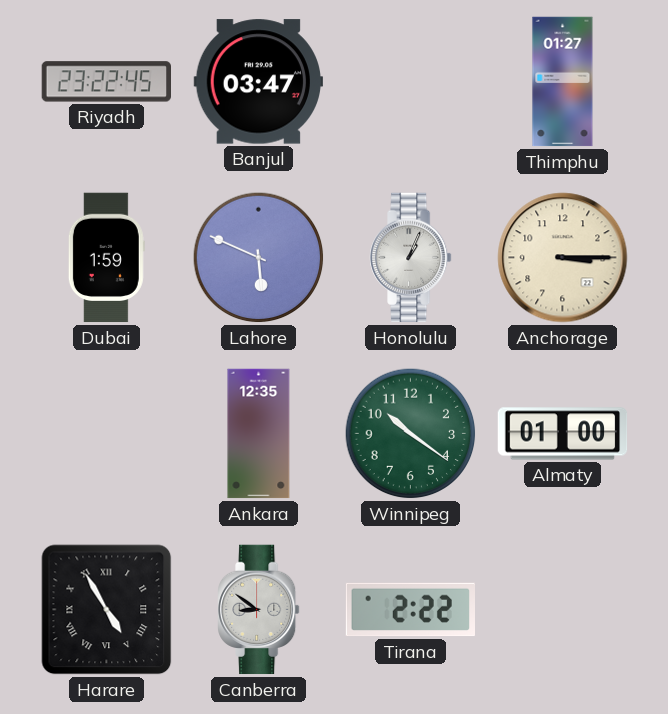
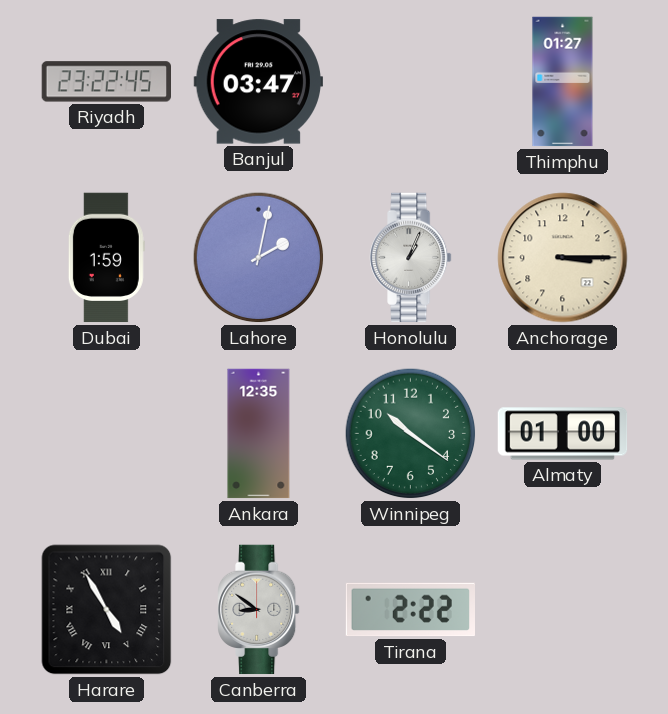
Lahore: 5:49 -> 2:02
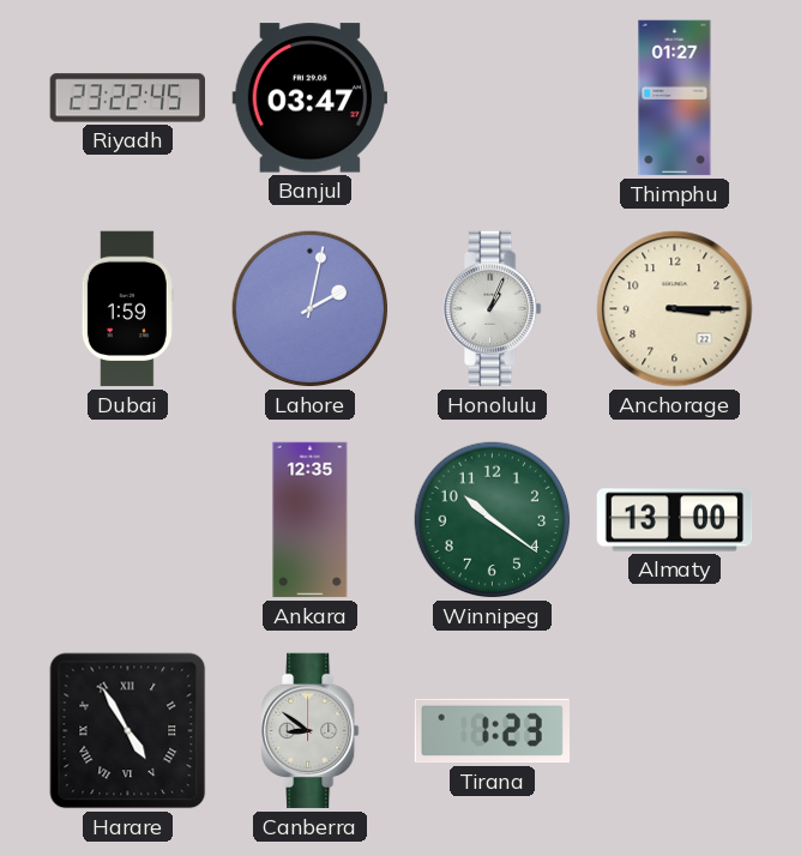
Almaty: 01:00 -> 13:00
Tirana: 2:22 -> 1:23
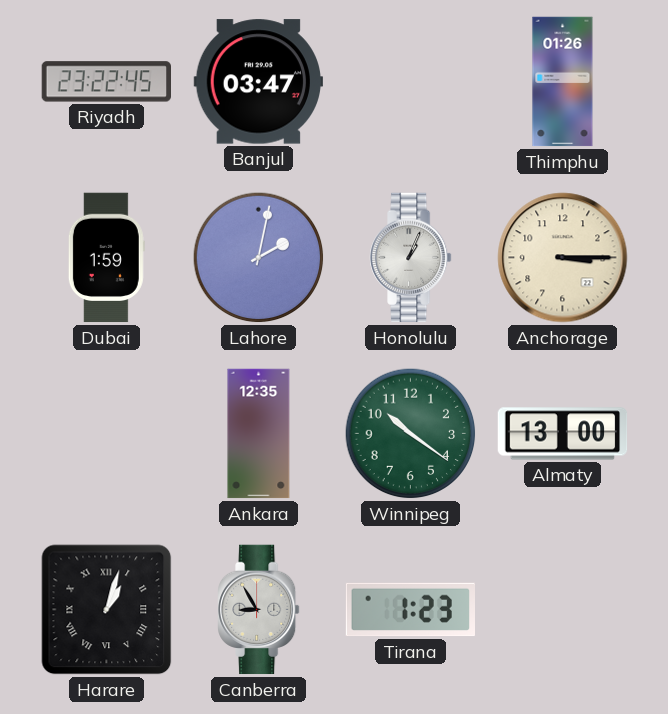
Thimphu: 01:27 -> 01:26
Harare: 4:55 -> 1:03
Canberra: 8:51 -> 8:55
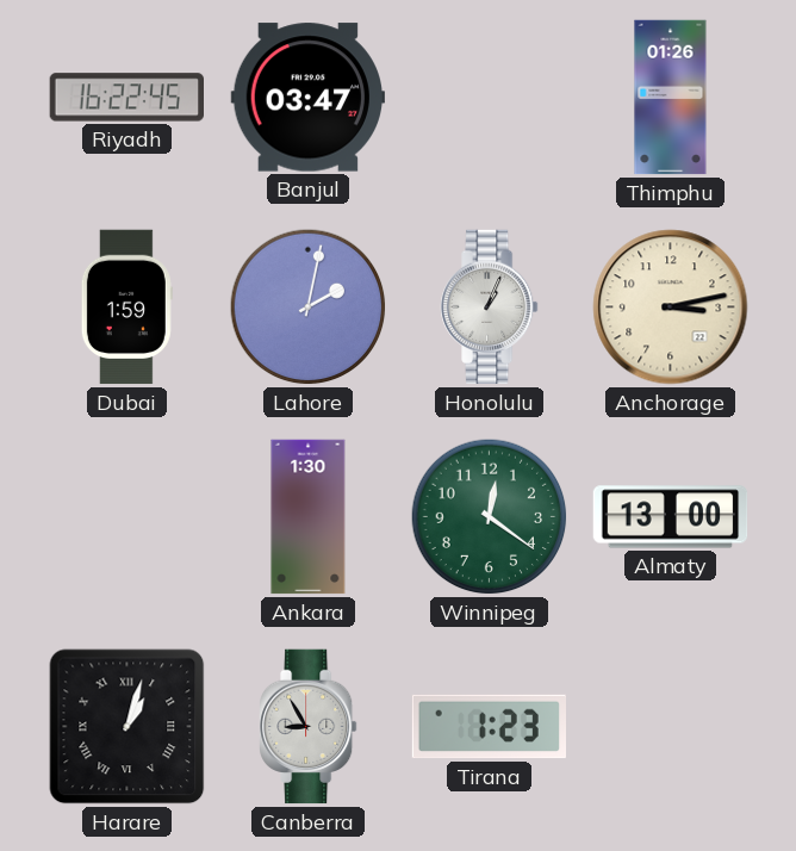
Riyadh: 23:22 -> 16:22
Anchorage: 3:15 -> 3:13
Ankara: 12:35 -> 1:30
Winnipeg: 10:21 -> 12:21
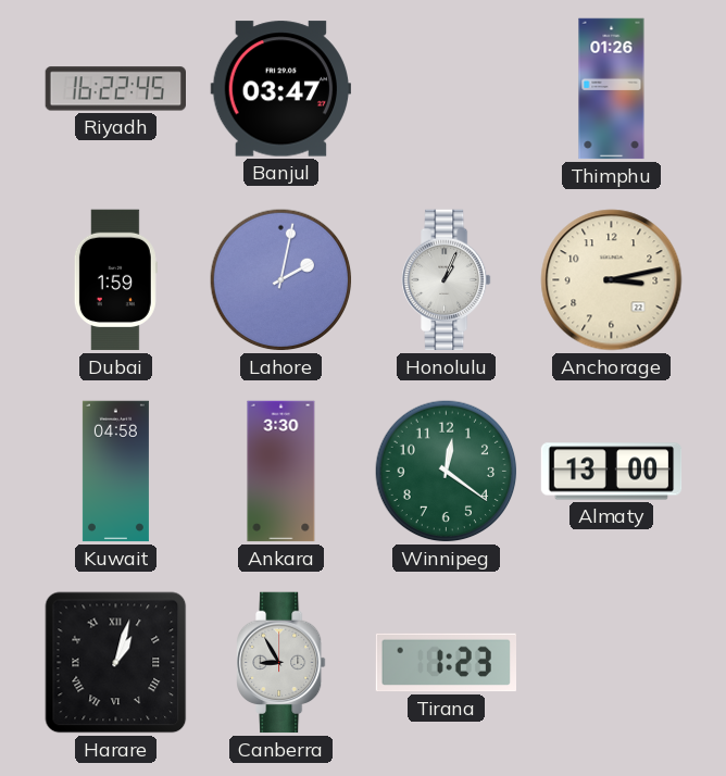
Kuwait: none -> 04:58
Ankara: 1:30 -> 3:30
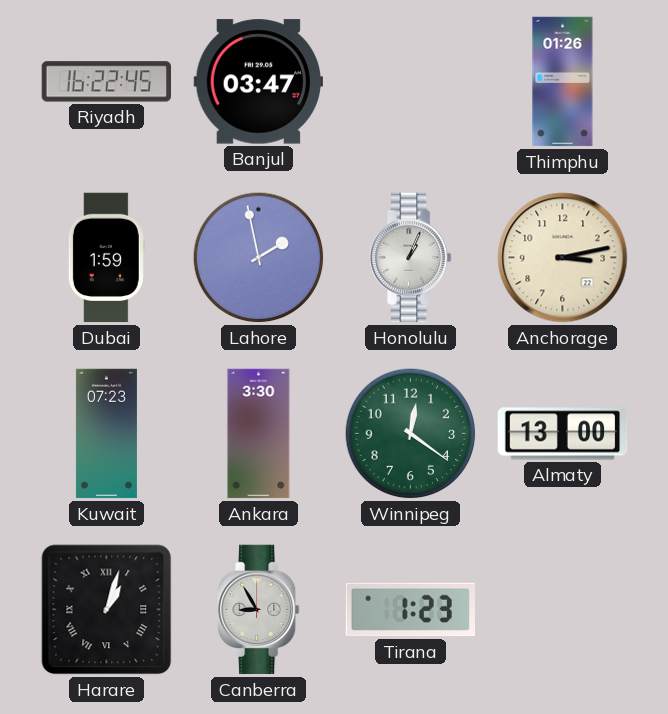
Lahore: 2:02 -> 1:58
Kuwait: 04:58 -> 07:23
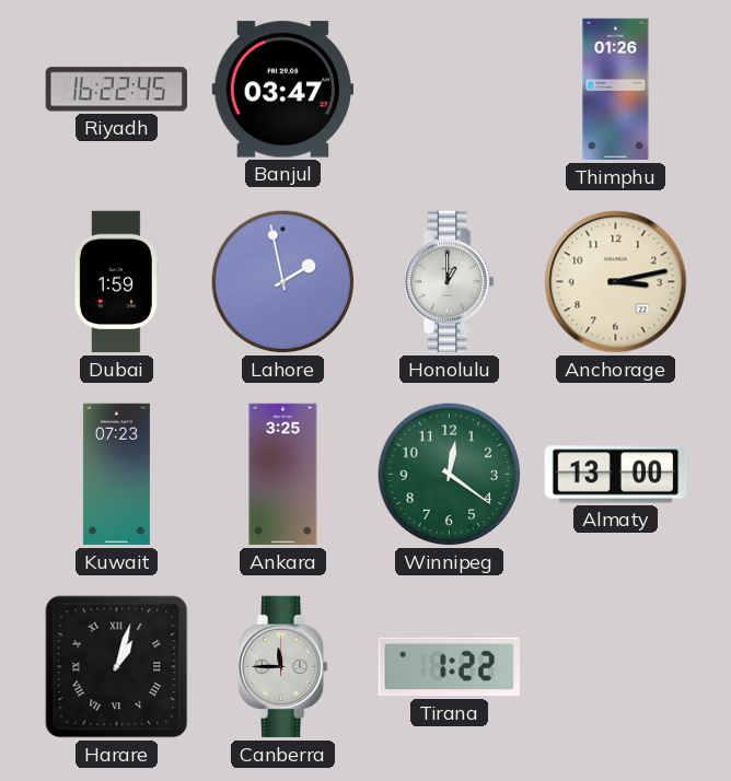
Honolulu: 1:04 -> 1:00
Ankara: 3:30 -> 3:25
Canberra: 8:55 -> 11:45
Tirana: 1:23 -> 1:22
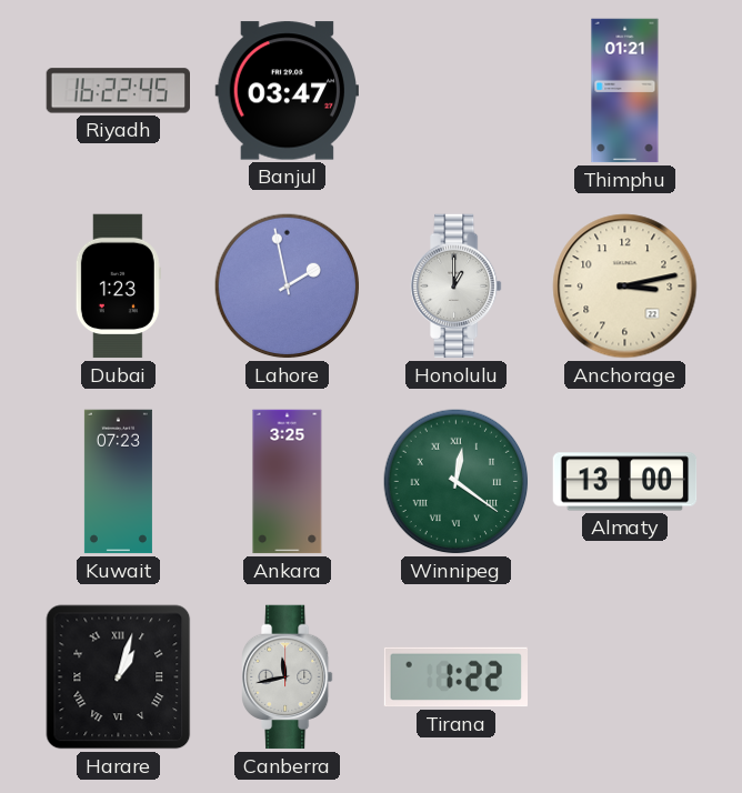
Thimphu: 01:26 -> 01:21
Dubai: 1:59 -> 1:23
Winnipeg numerals: Arabic -> Roman
Canberra: 11:45 -> 11:43
